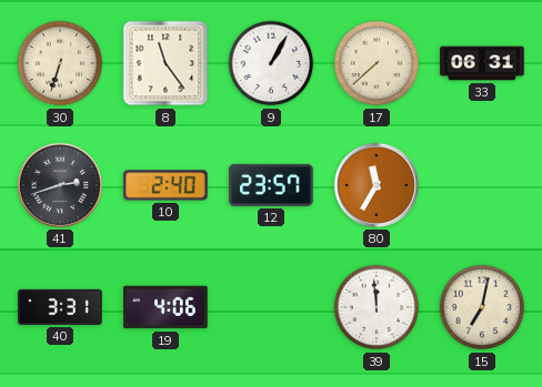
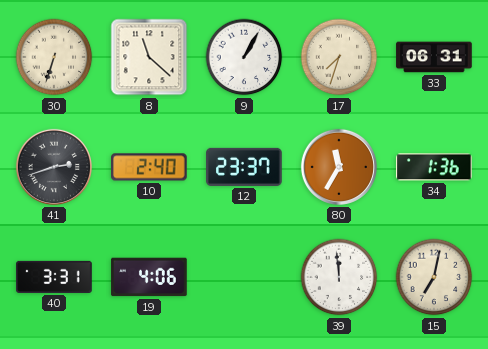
8: 11:24 -> 11:22
17: 7:38 -> 7:33
12: 23:57 -> 23:37
34: none -> 1:36
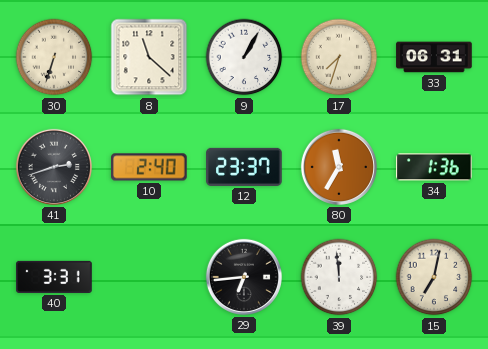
19: 4:06 -> none
29: none -> 6:44
